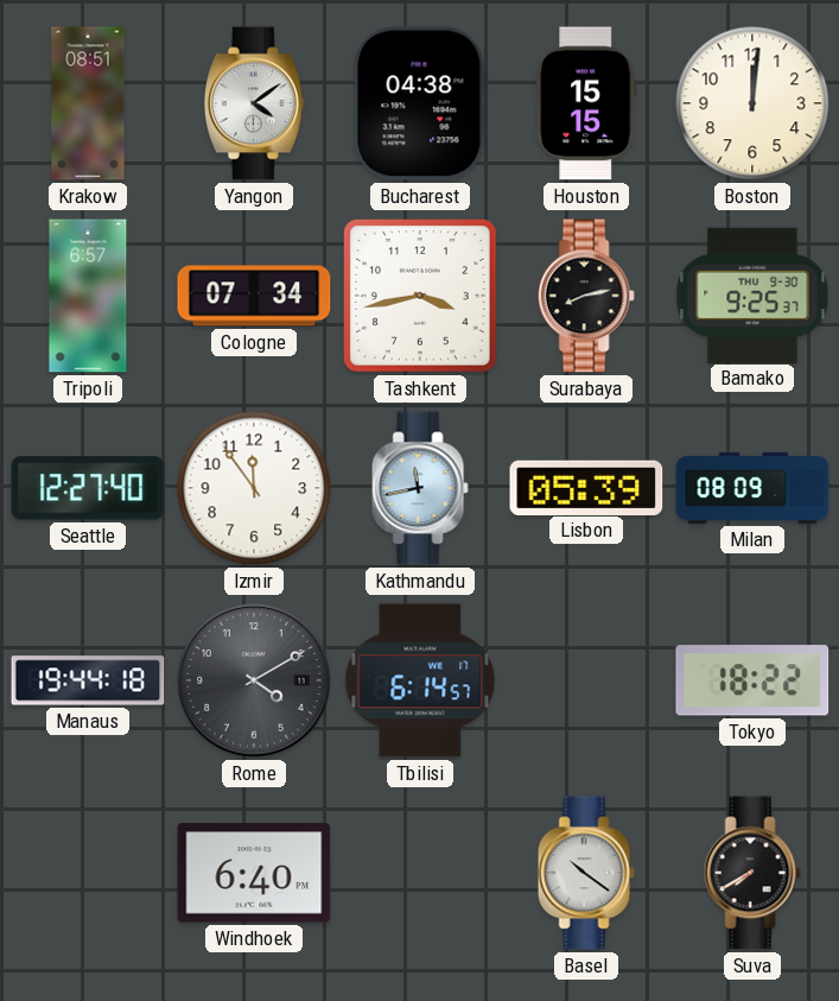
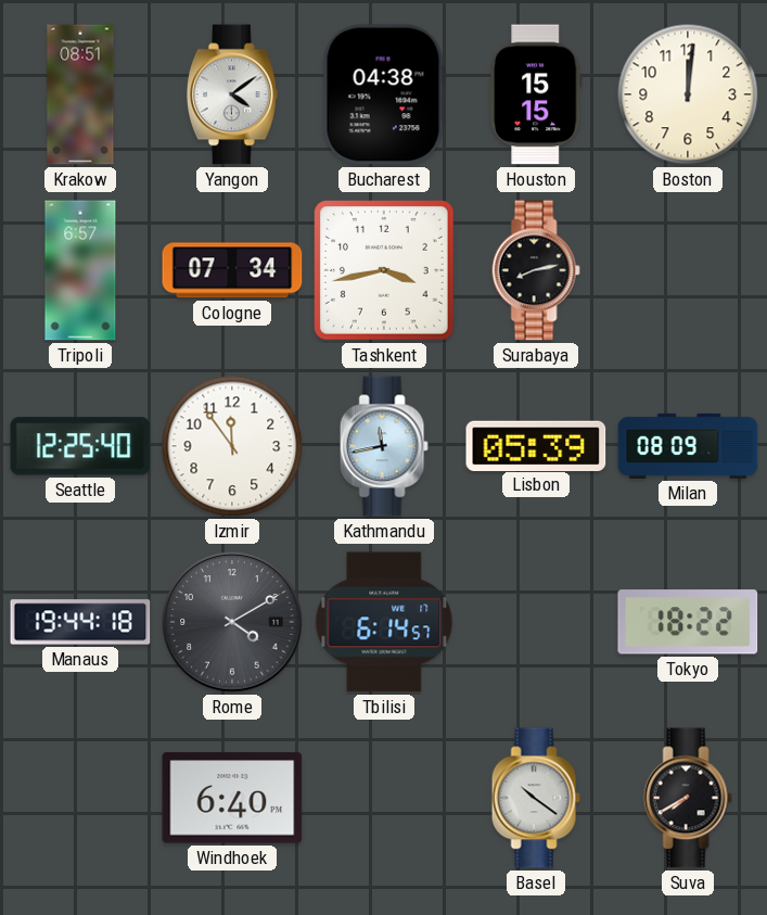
Bamako: 9:25 -> none
Seattle: 12:27 -> 12:25
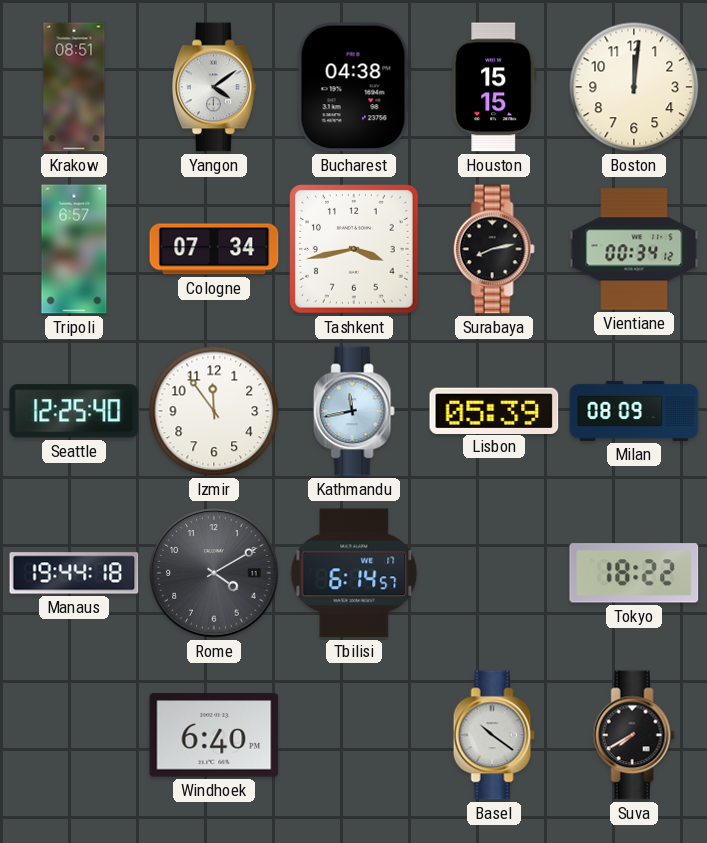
Vientiane: none -> 00:34
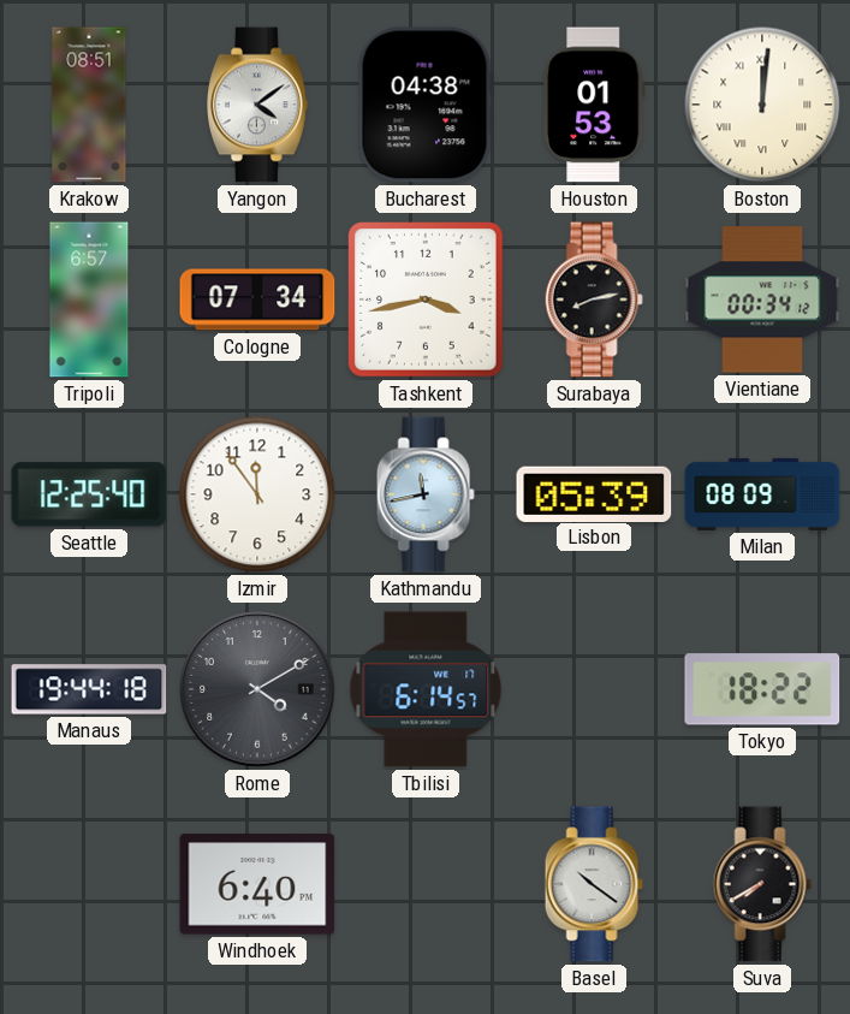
Houston: 15:15 -> 01:53
Boston numerals: Arabic -> Roman
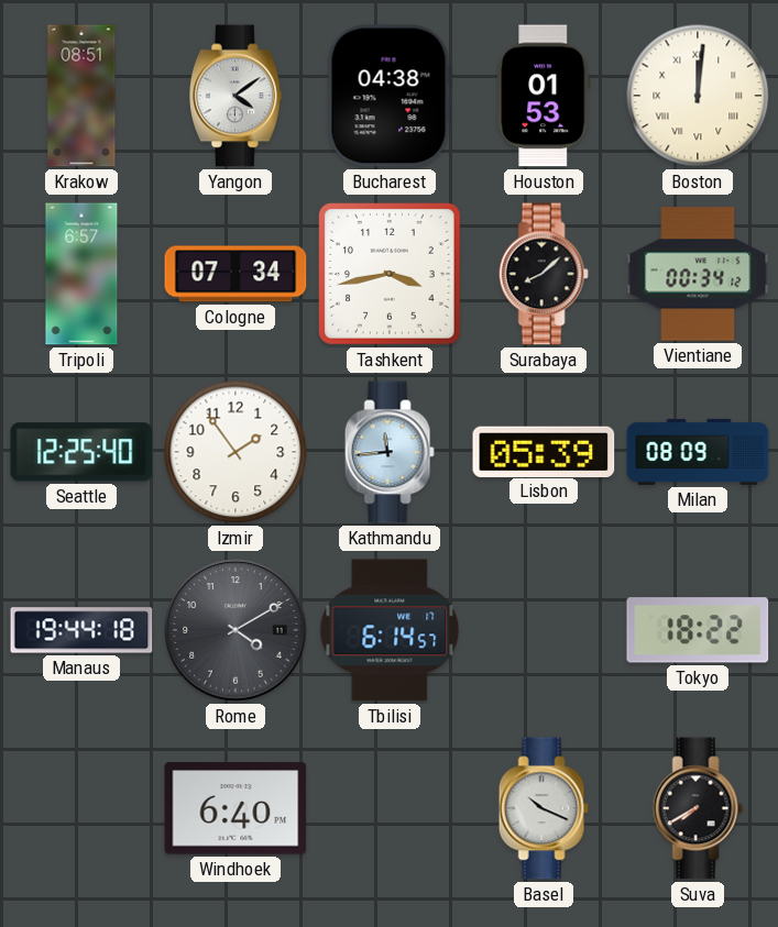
Surabaya: 8:13 -> 8:08
Izmir: 11:54 -> 1:54
Kathmandu: 11:43 -> 11:44
Basel: 10:21 -> 10:19
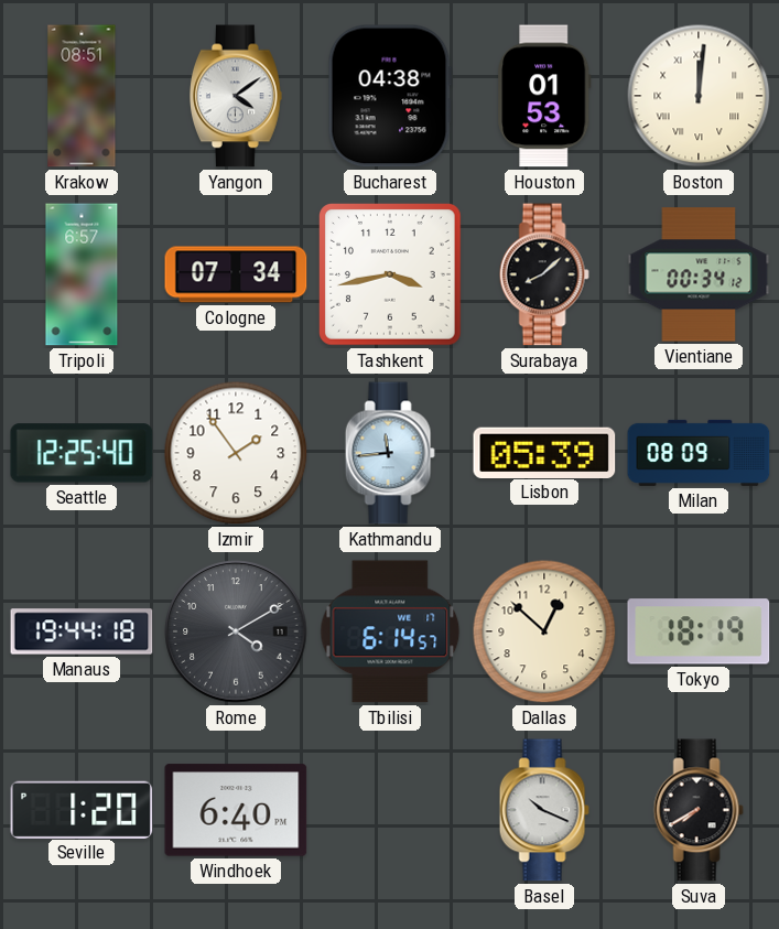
Dallas: none -> 12:52
Tokyo: 18:22 -> 18:19
Seville: none -> 1:20
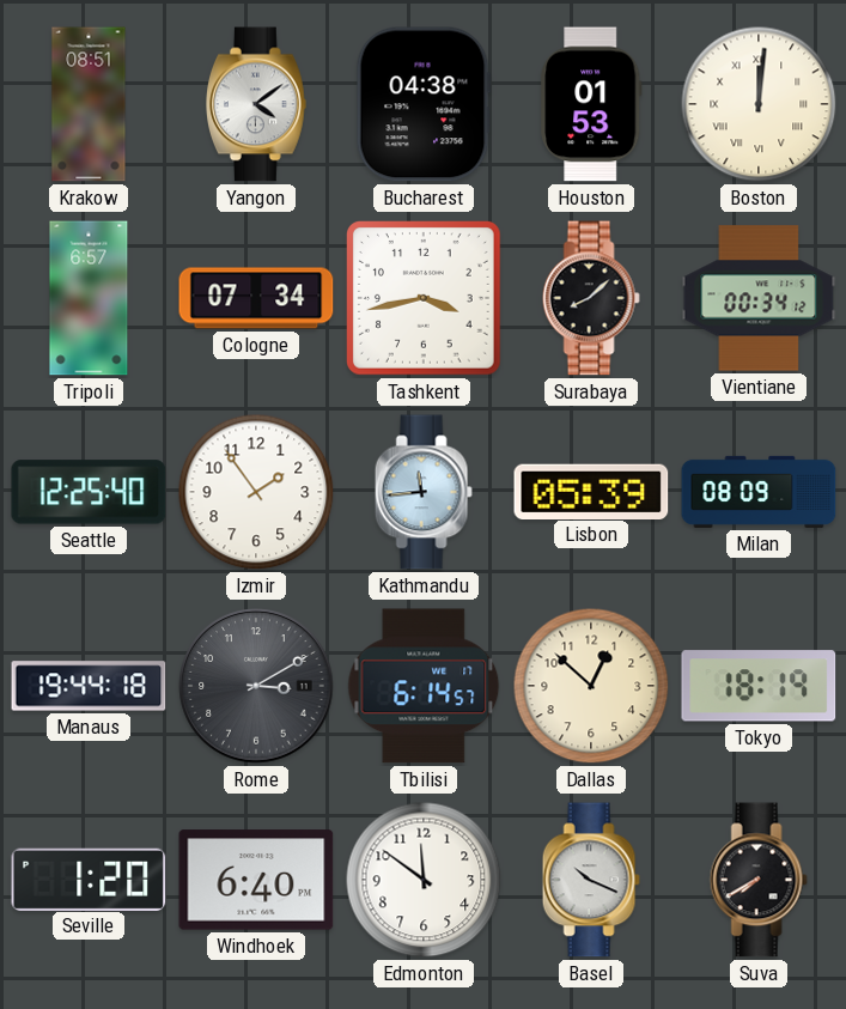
Rome: 4:10 -> 3:10
Edmonton: none -> 11:51
